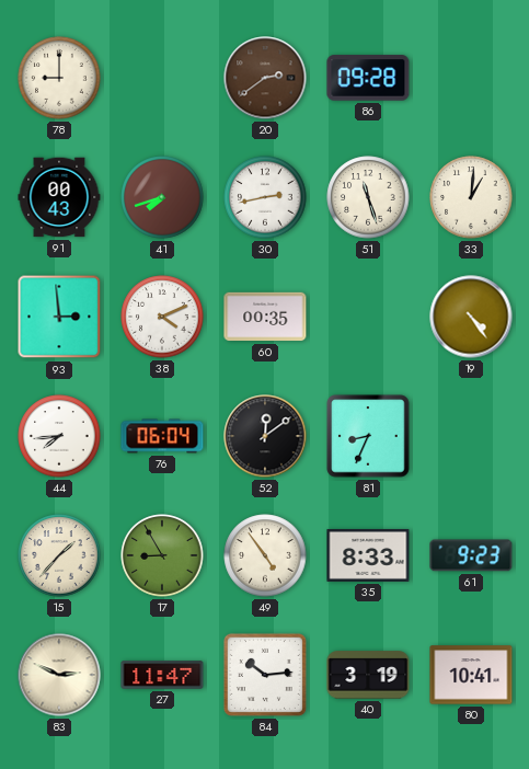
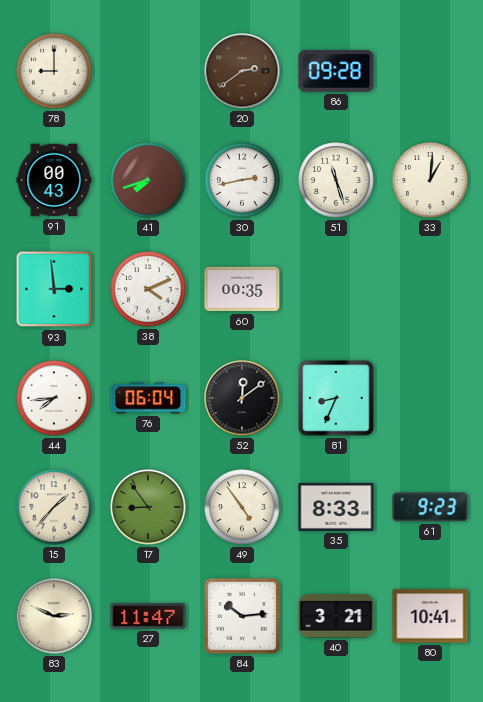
19: 4:24 -> none
17: 8:55 -> 8:54
40: 3:19 -> 3:21
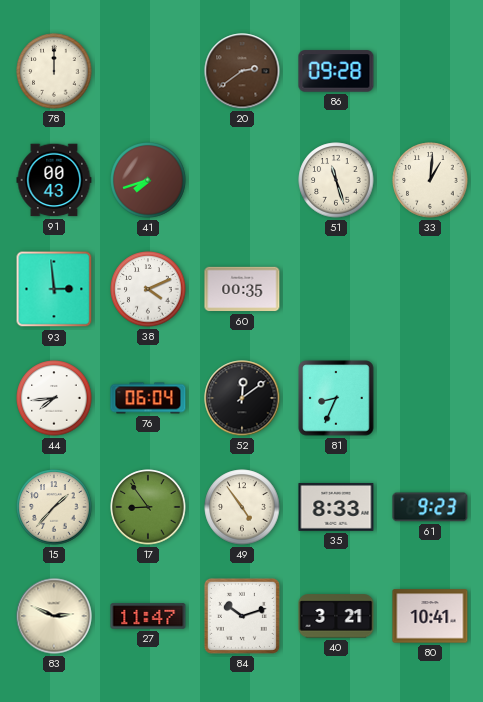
78: 9:00 -> 12:00
30: 2:43 -> none
84: 10:14 -> 10:12
